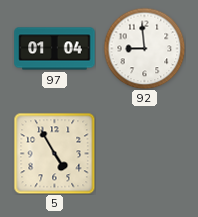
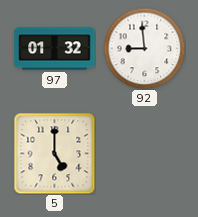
97: 01:04 -> 01:32
5: 4:55 -> 5:00
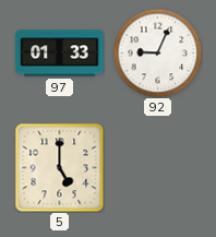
97: 01:32 -> 01:33
92: 8:59 -> 9:04
